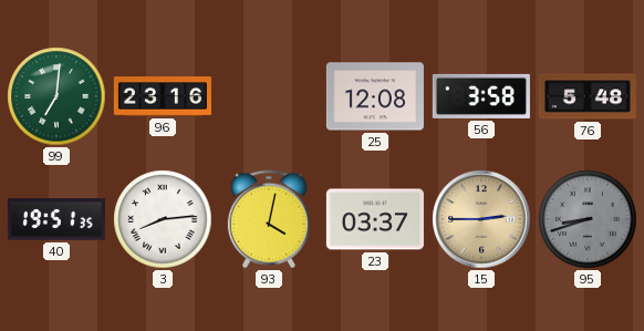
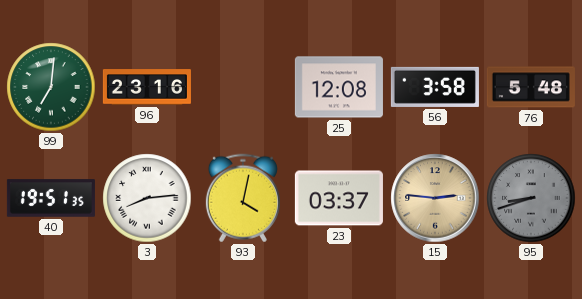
15: 2:45 -> 2:46
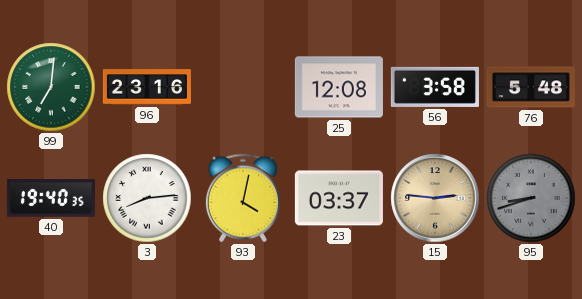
40: 19:51 -> 19:40
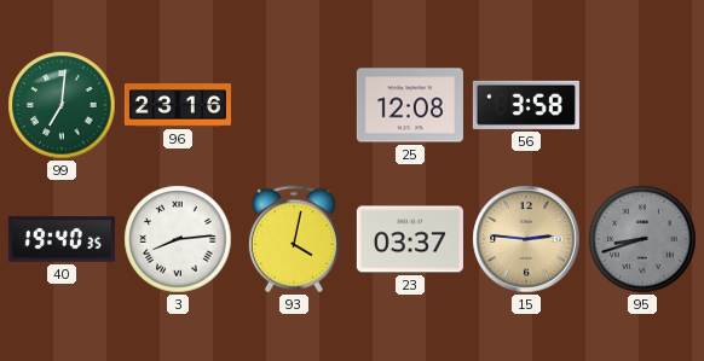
76: 5:48 -> none
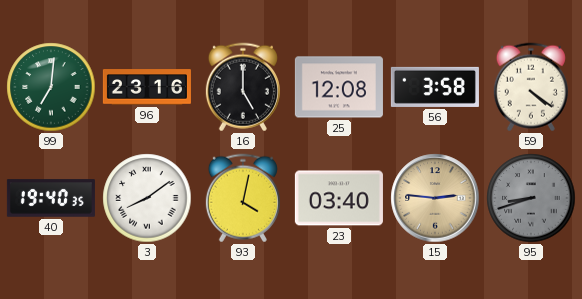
16: none -> 5:00
59: none -> 4:21
3: 8:14 -> 8:09
23: 03:37 -> 03:40
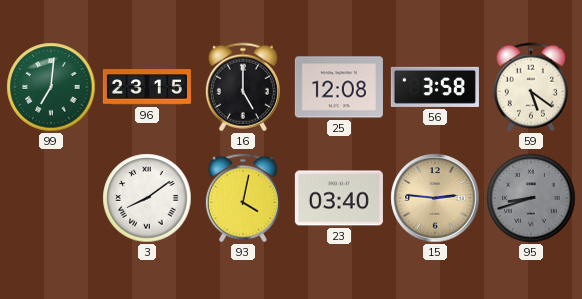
96: 23:16 -> 23:15
59: 4:21 -> 5:21
40: 19:40 -> none
